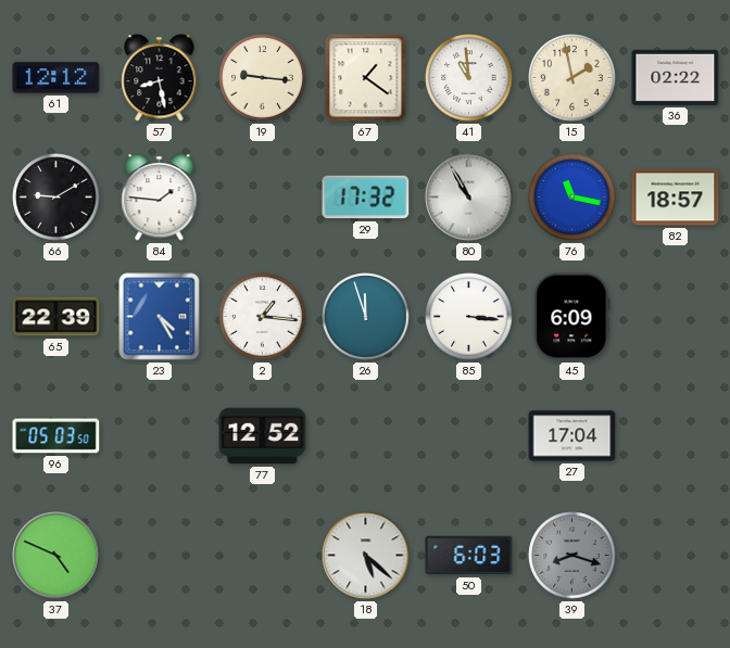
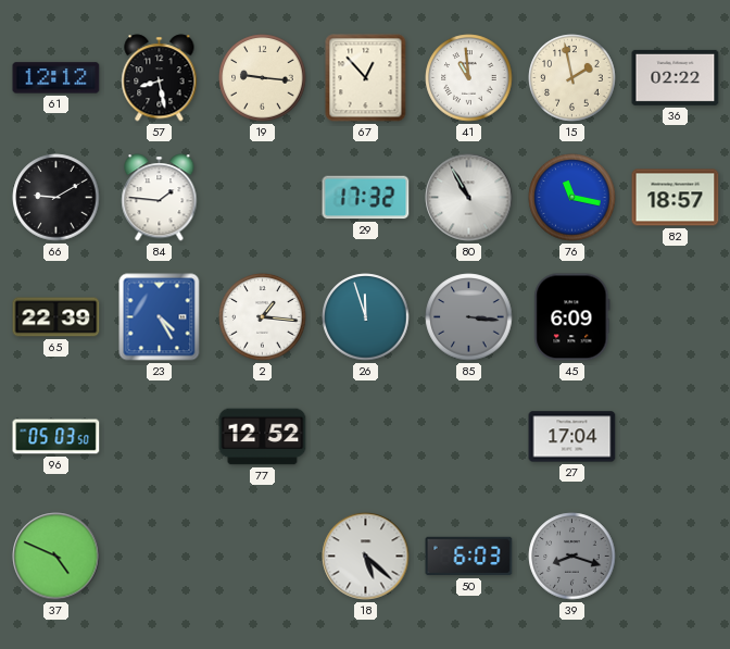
67: 1:21 -> 12:53
85 dial: white -> grey
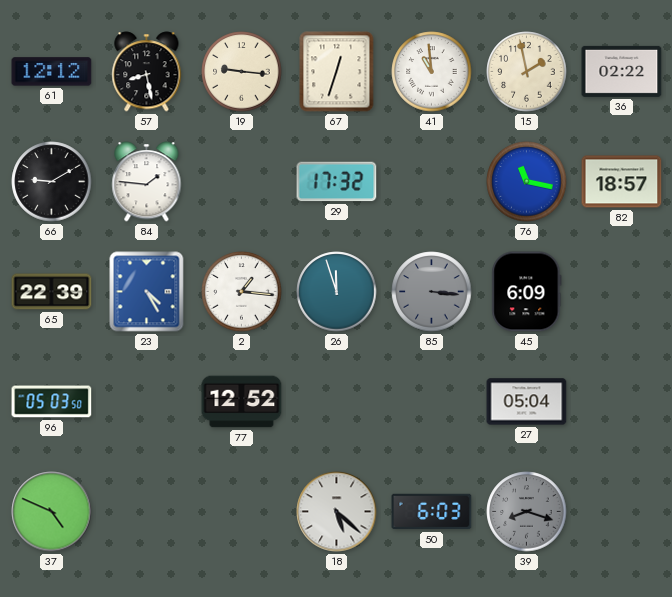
67: 12:53 -> 12:33
80: 10:55 -> none
27: 17:04 -> 05:04
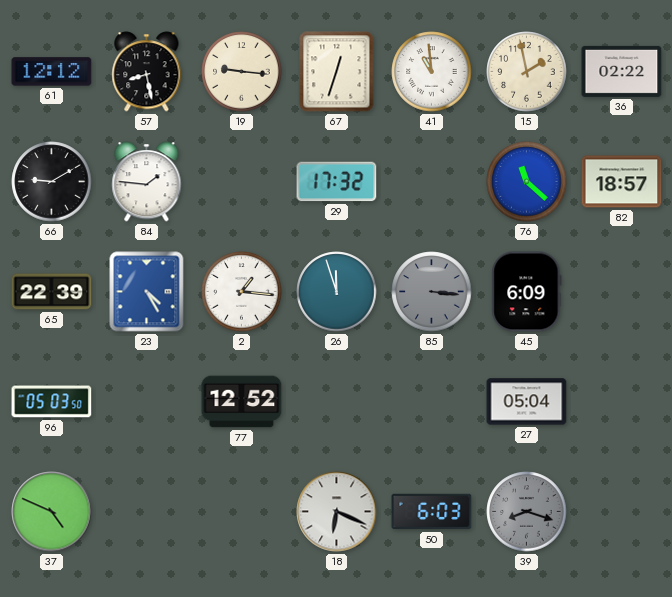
76: 11:17 -> 11:22
18: 5:22 -> 6:19
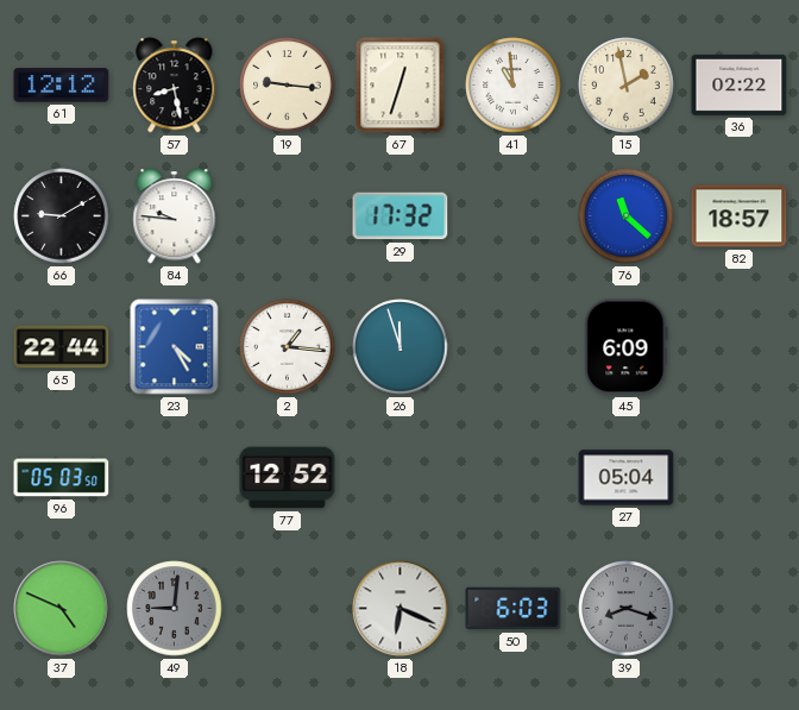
84: 1:46 -> 9:46
65: 22:39 -> 22:44
85: 3:16 -> none
49: none -> 9:01
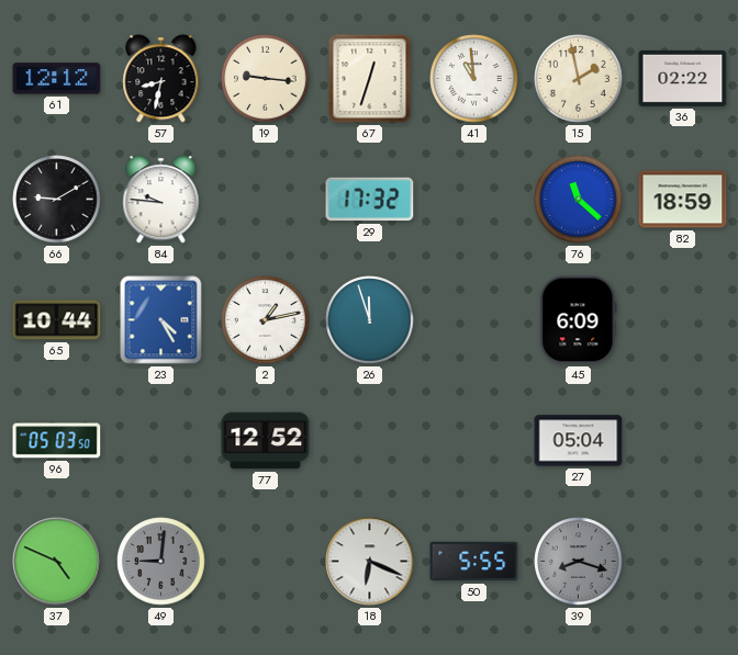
57: 8:28 -> 8:32
82: 18:57 -> 18:59
65: 22:44 -> 10:44
2: 1:16 -> 1:13
50: 6:03 -> 5:55
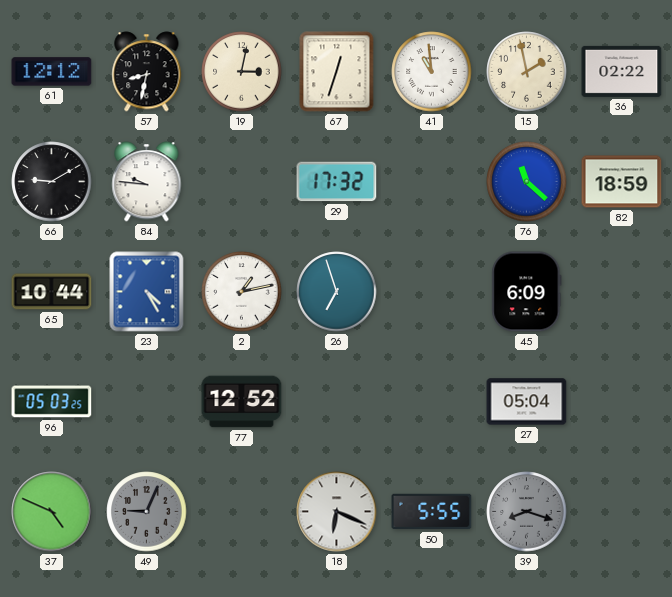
19: 9:16 -> 3:02
26: 11:57 -> 6:57
96: 05:03:50 -> 05:03:25
49: 9:01 -> 9:04
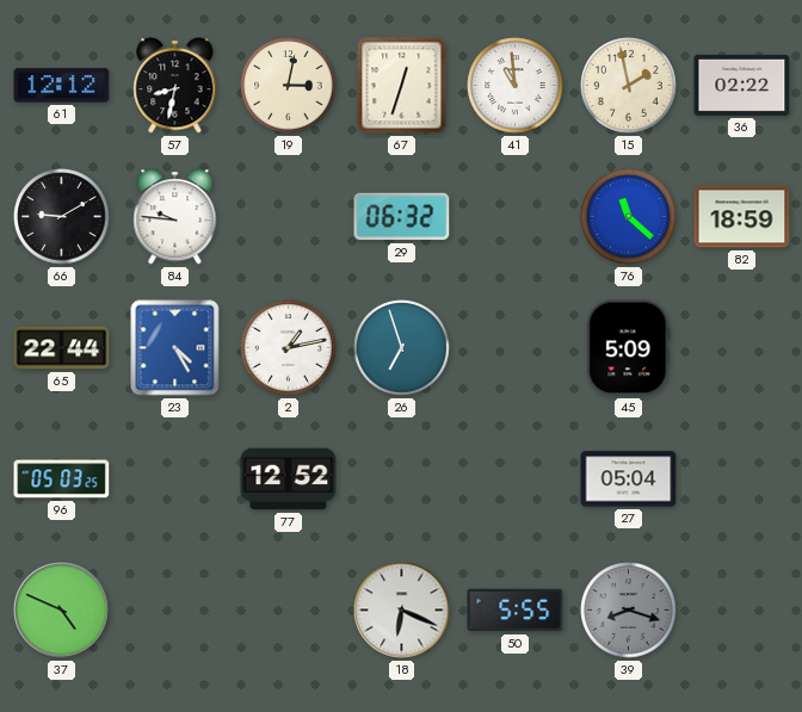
29: 17:32 -> 06:32
65: 10:44 -> 22:44
45: 6:09 -> 5:09
49: 9:04 -> none
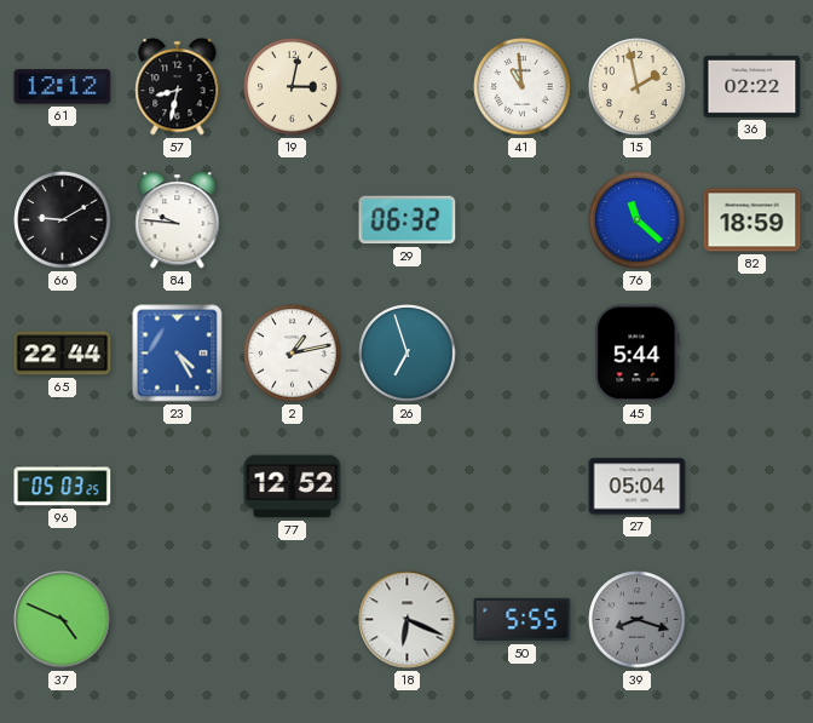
67: 12:33 -> none
45: 5:09 -> 5:44
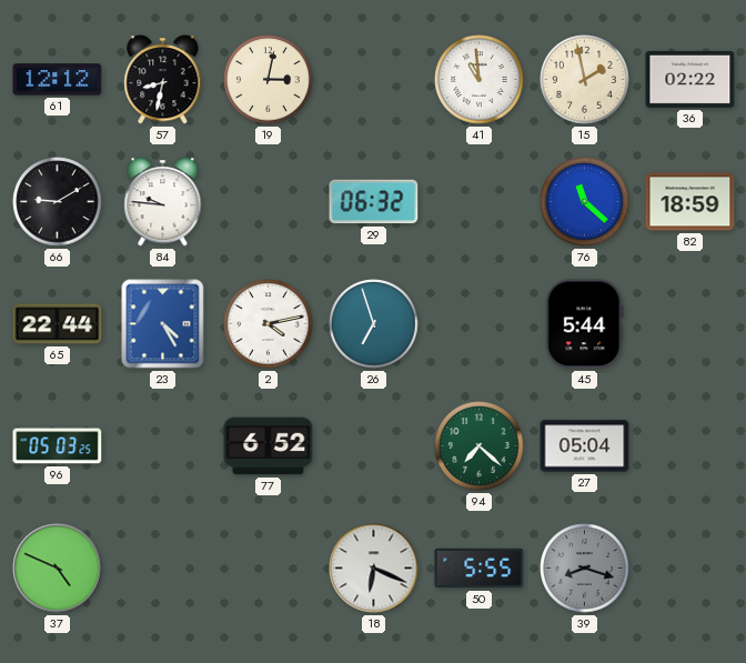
2: 1:13 -> 4:13
77: 12:52 -> 6:52
94: none -> 7:22
